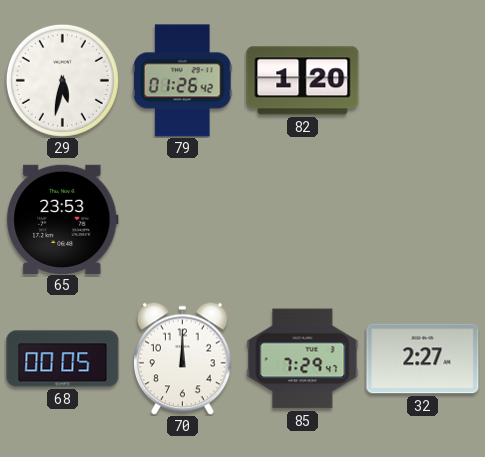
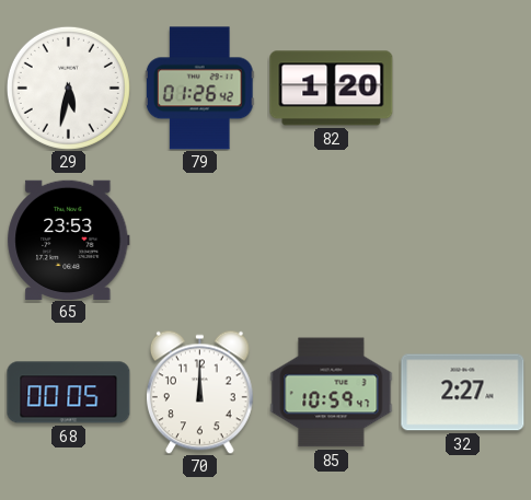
85: 7:29 -> 10:59
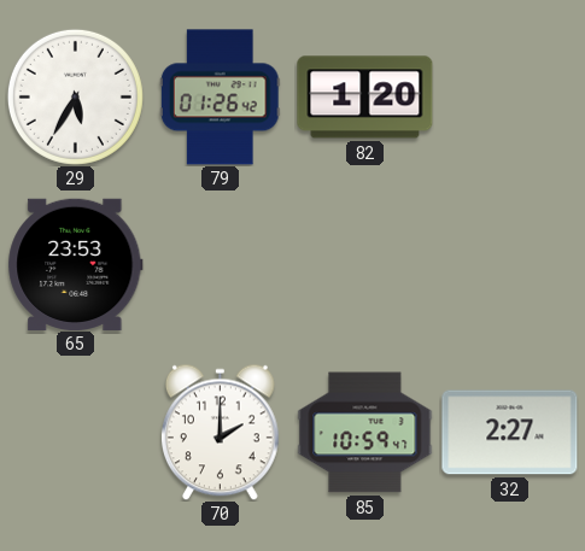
29: 5:32 -> 5:35
68: 00:05 -> none
70: 12:00 -> 2:00
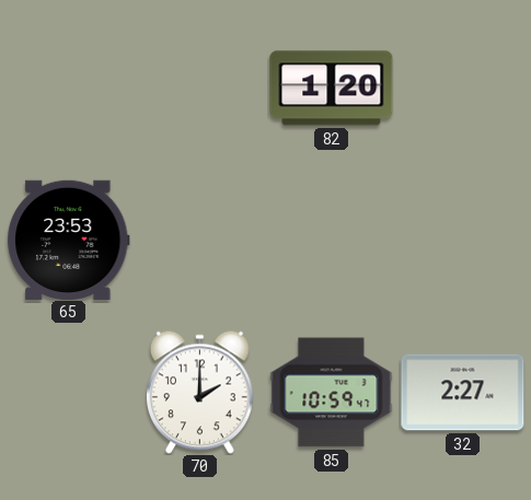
29: 5:35 -> none
79: 01:26 -> none
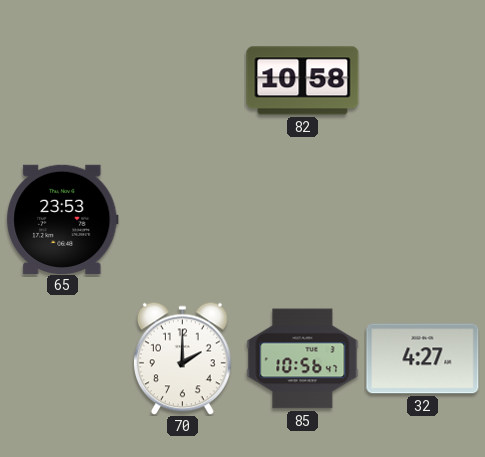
82: 1:20 -> 10:58
85: 10:59 -> 10:56
32: 2:27 -> 4:27
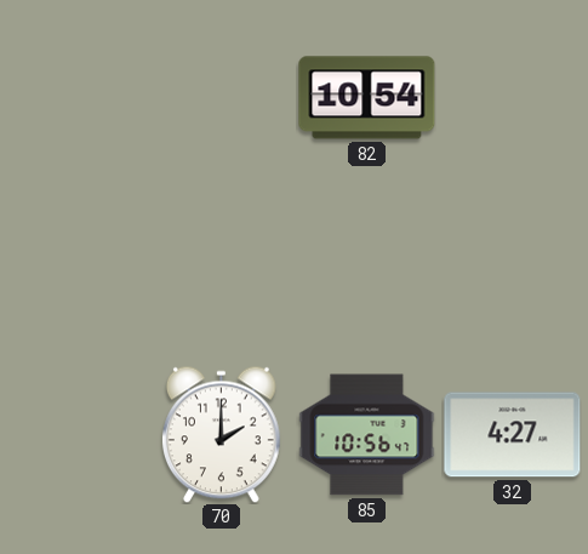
82: 10:58 -> 10:54
65: 23:53 -> none
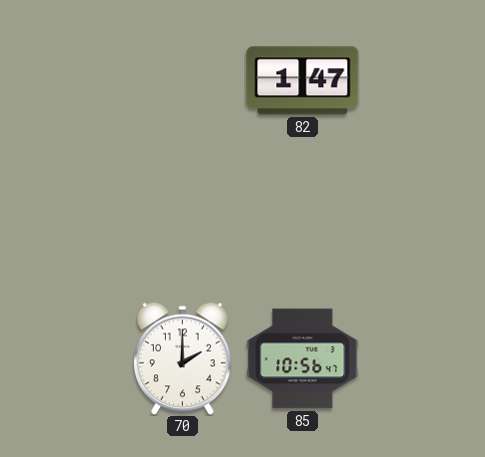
82: 10:54 -> 1:47
32: 4:27 -> none
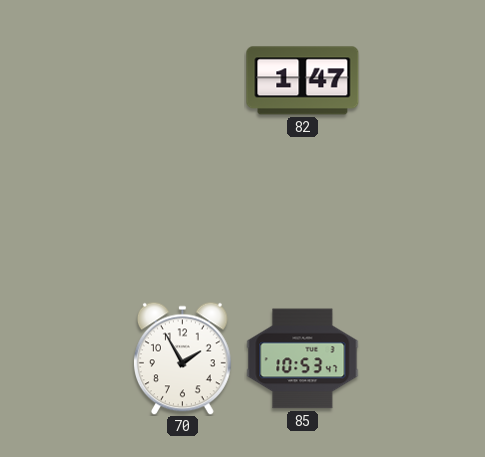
70: 2:00 -> 1:55
85: 10:56 -> 10:53
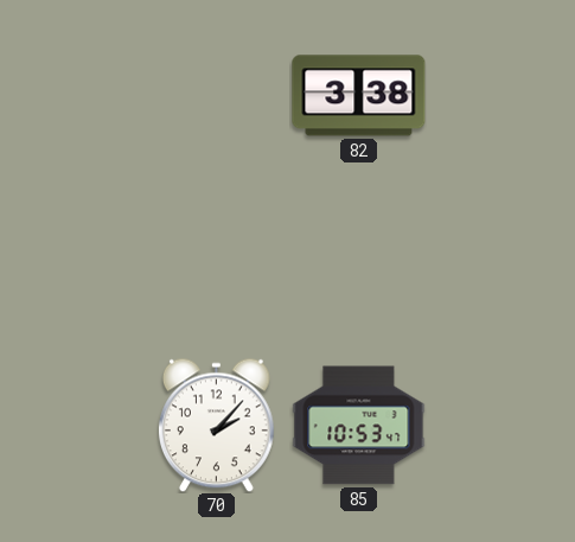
82: 1:47 -> 3:38
70: 1:55 -> 2:07
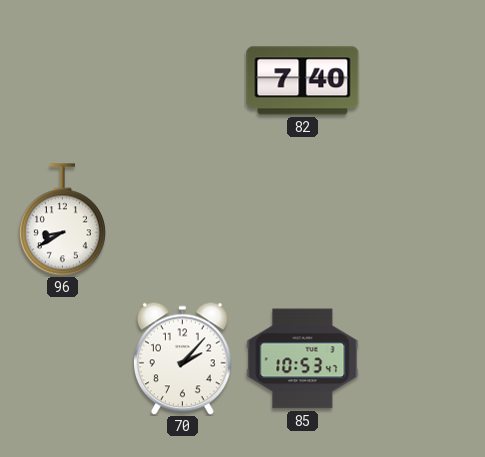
82: 3:38 -> 7:40
96: none -> 8:40
